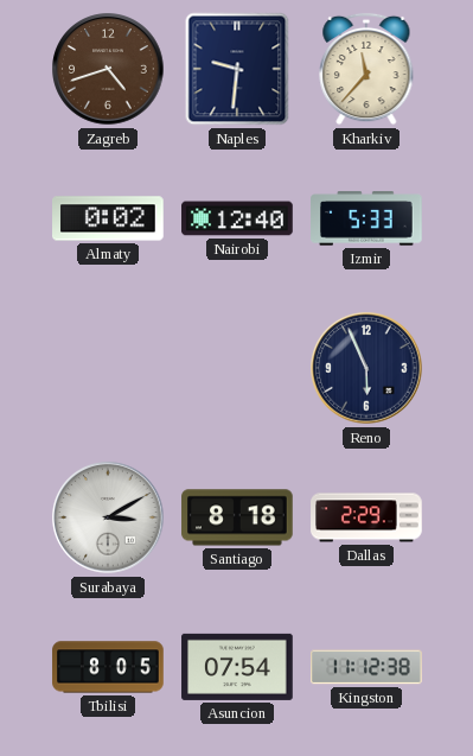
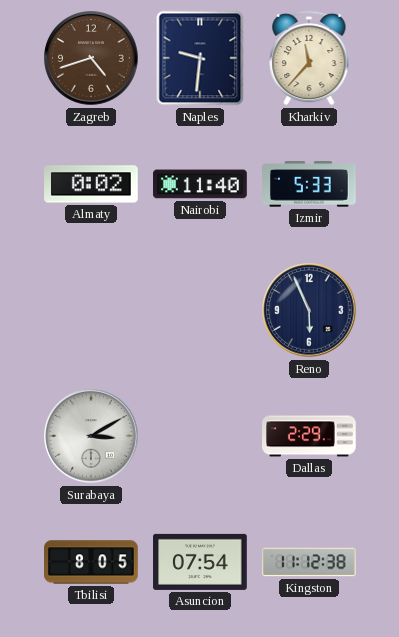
Nairobi: 12:40 -> 11:40
Santiago: 8:18 -> none
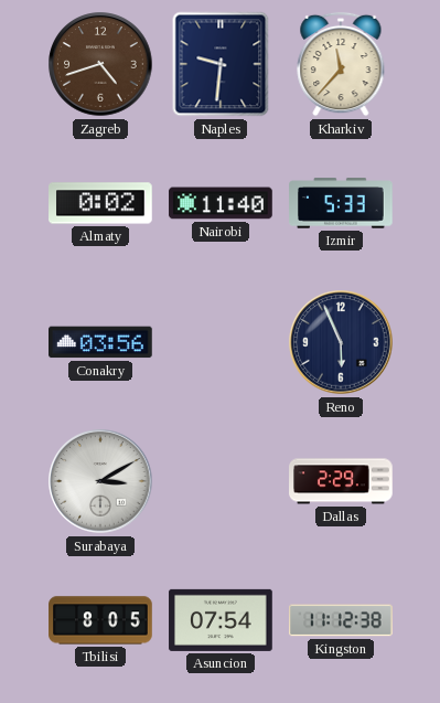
Conakry: none -> 03:56
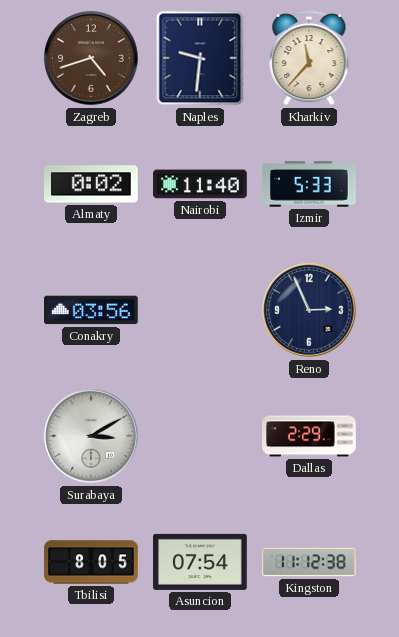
Reno: 5:56 -> 2:56
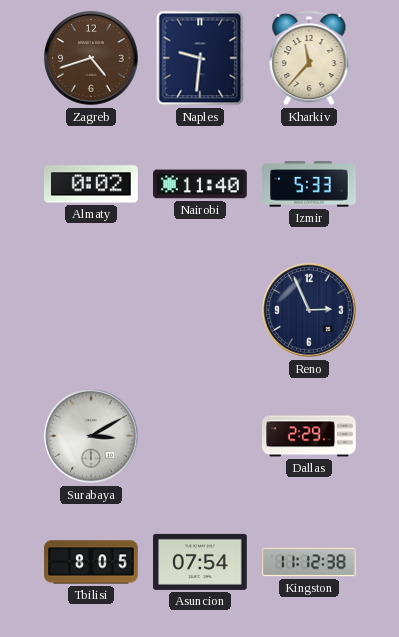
Conakry: 03:56 -> none
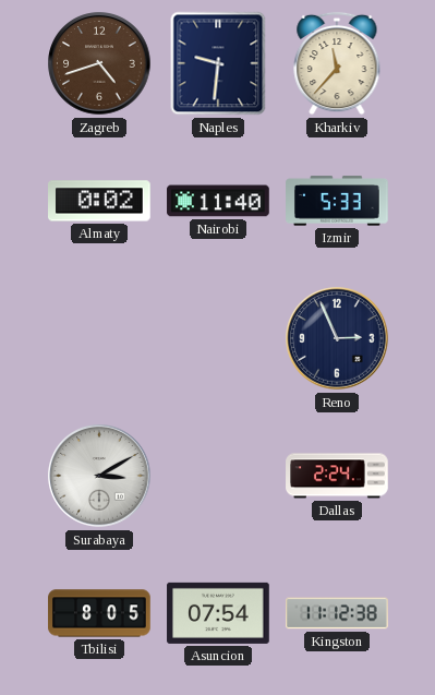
Dallas: 2:29 -> 2:24
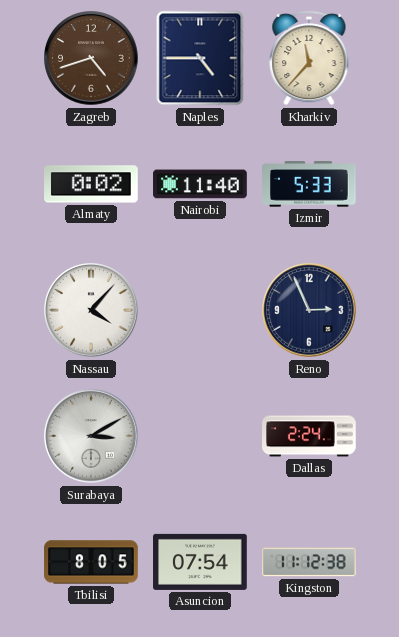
Naples: 9:31 -> 4:45
Nassau: none -> 4:07
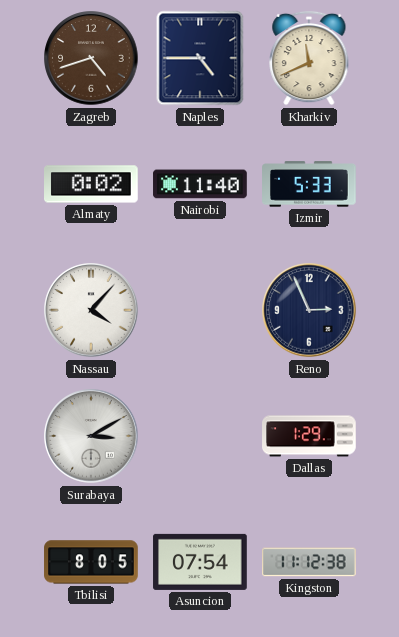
Kharkiv: 11:37 -> 11:41
Dallas: 2:24 -> 1:29
